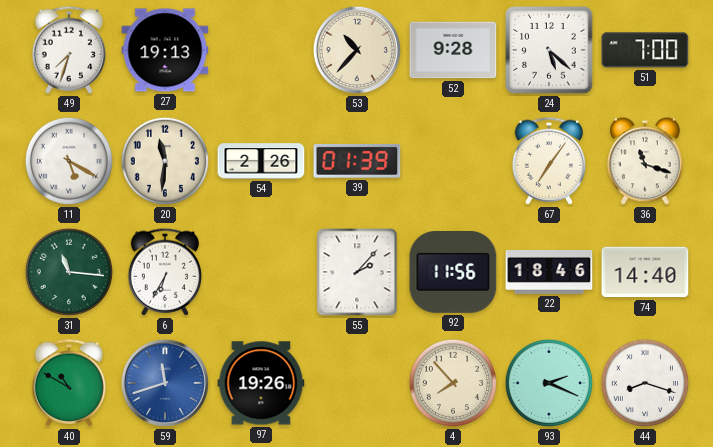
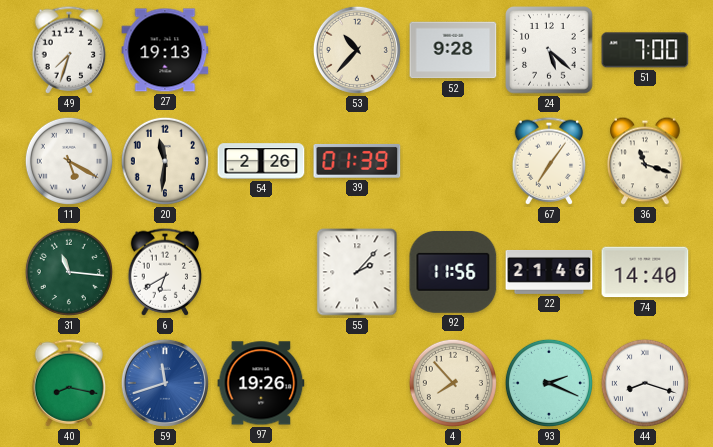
6: 6:35 -> 6:40
22: 18:46 -> 21:46
40: 10:50 -> 8:17
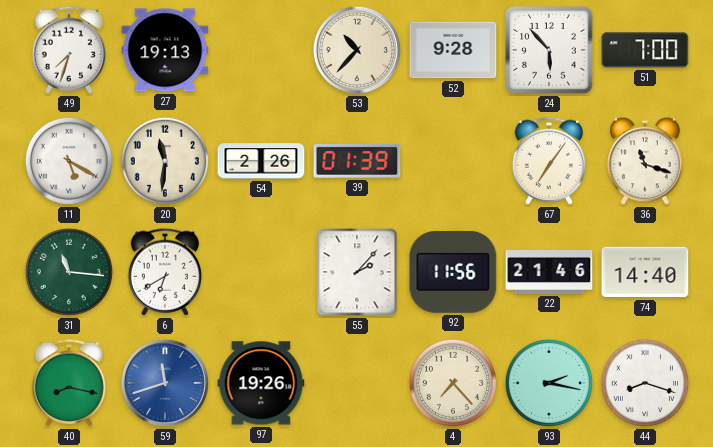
24: 5:22 -> 5:53
4: 7:53 -> 7:23
93: 2:19 -> 2:17
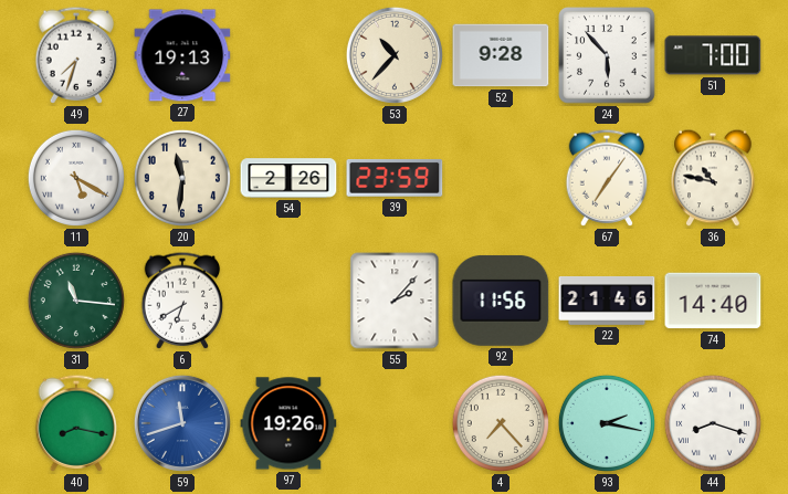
39: 01:39 -> 23:59
36: 11:18 -> 10:47
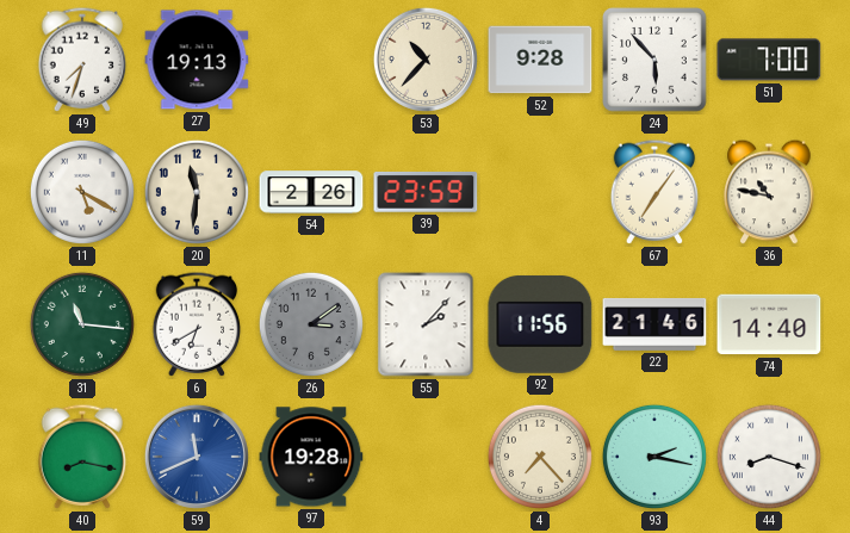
26: none -> 3:09
59: 11:42 -> 11:41
97: 19:26 -> 19:28
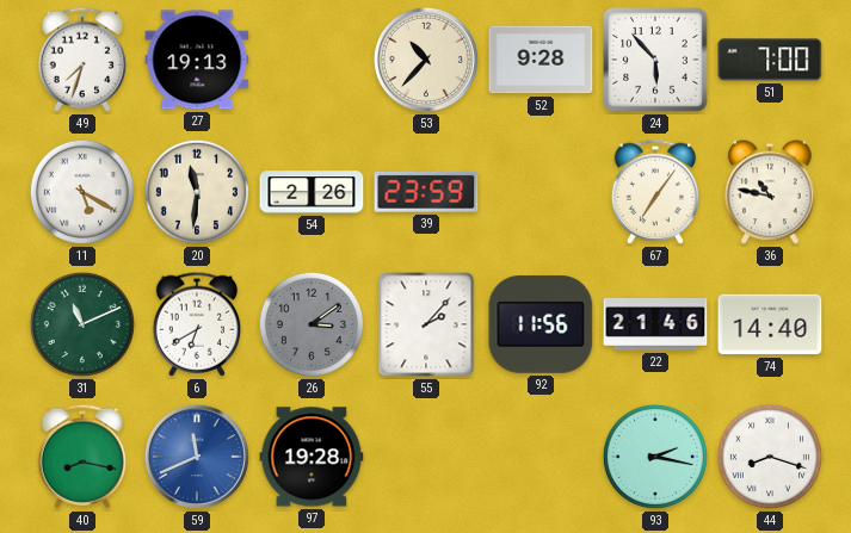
31: 11:16 -> 11:11
4: 7:23 -> none
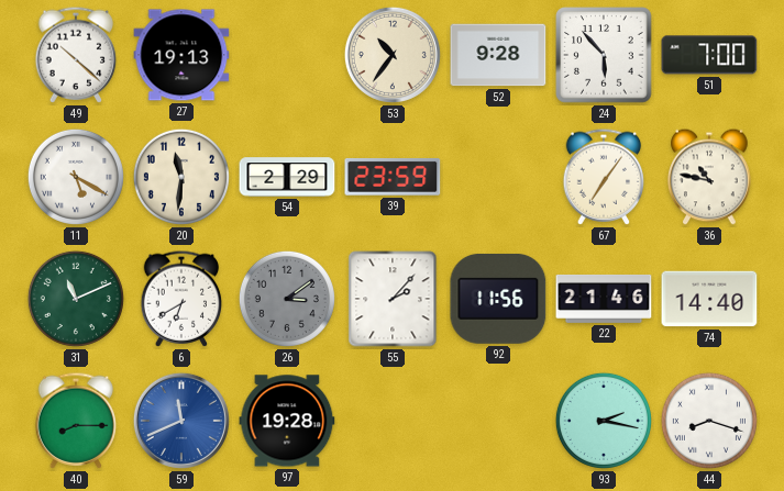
49: 7:33 -> 10:22
53: 10:37 -> 10:36
54: 2:26 -> 2:29
40: 8:17 -> 8:15
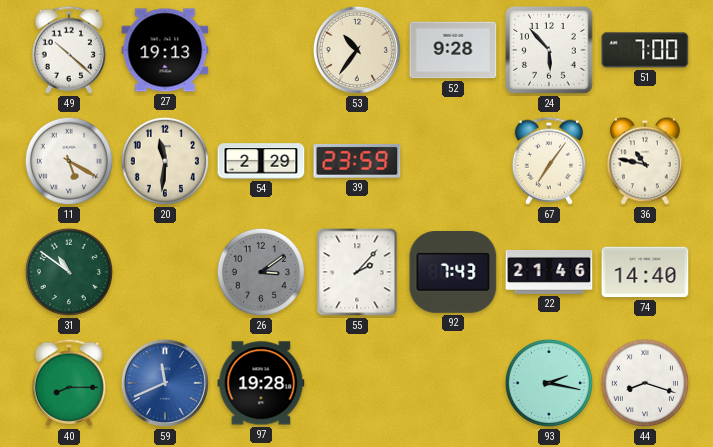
31: 11:11 -> 10:51
6: 6:40 -> none
92: 11:56 -> 7:43
